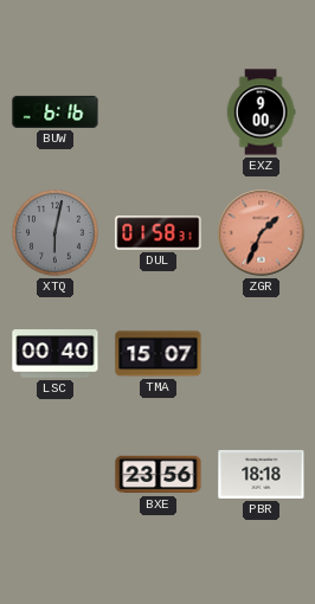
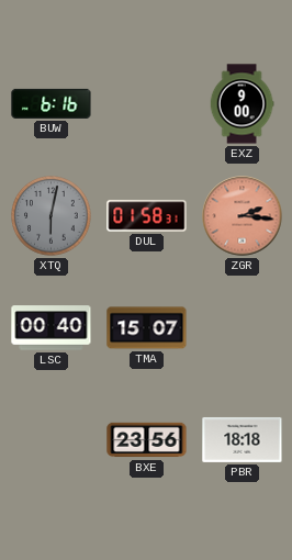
ZGR: 1:34 -> 2:16
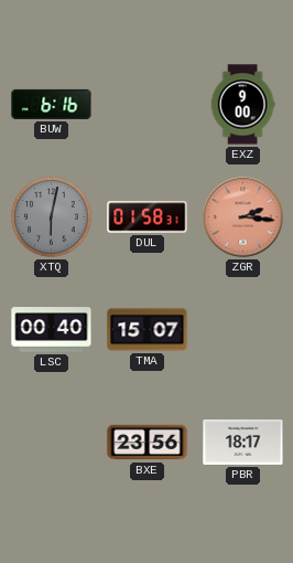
PBR: 18:18 -> 18:17
